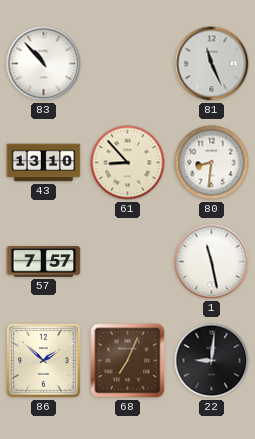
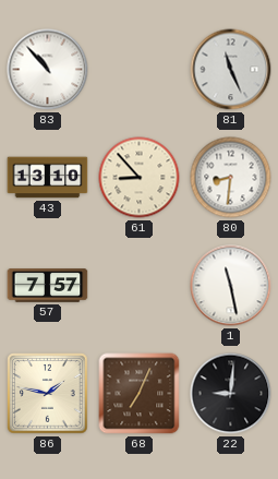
86: 1:52 -> 1:47
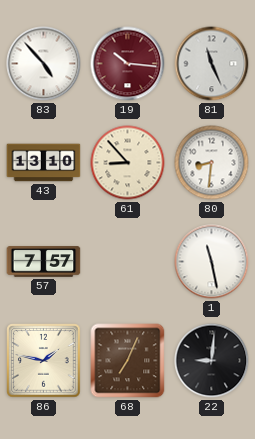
83: 10:53 -> 4:53
19: none -> 10:16
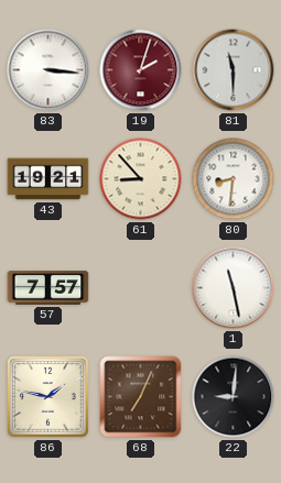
83: 4:53 -> 3:16
19: 10:16 -> 2:03
81: 11:26 -> 11:30
43: 13:10 -> 19:21
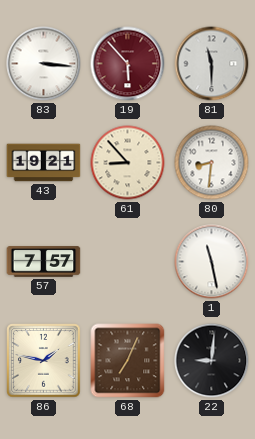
19: 2:03 -> 5:53
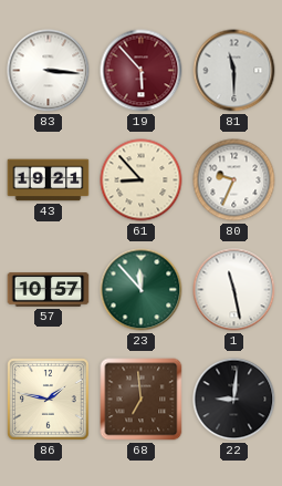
80: 8:31 -> 9:34
57: 7:57 -> 10:57
23: none -> 11:53
68: 7:04 -> 6:59
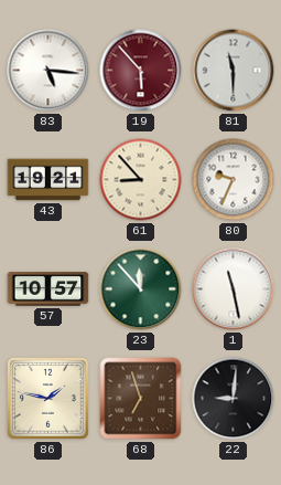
83: 3:16 -> 5:16
68: 6:59 -> 6:57
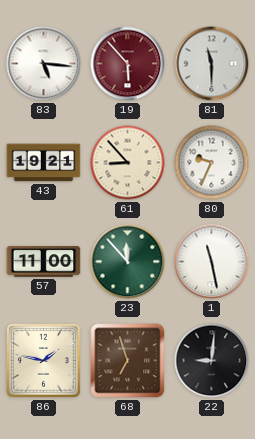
57: 10:57 -> 11:00
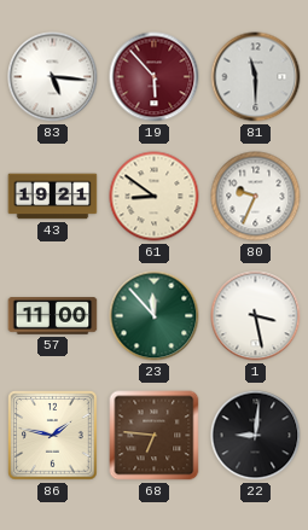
61: 8:53 -> 8:51
1: 11:28 -> 3:28
68: 6:57 -> 6:46
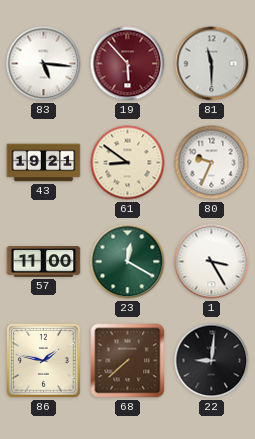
23: 11:53 -> 12:20
1: 3:28 -> 3:25
68: 6:46 -> 7:38
